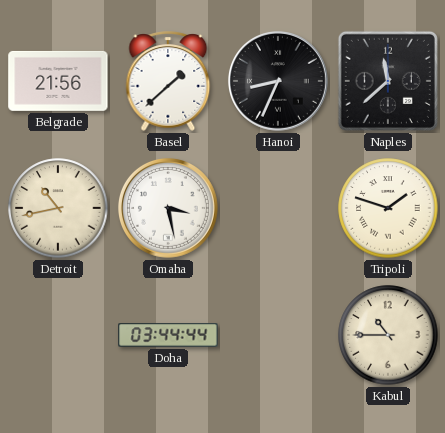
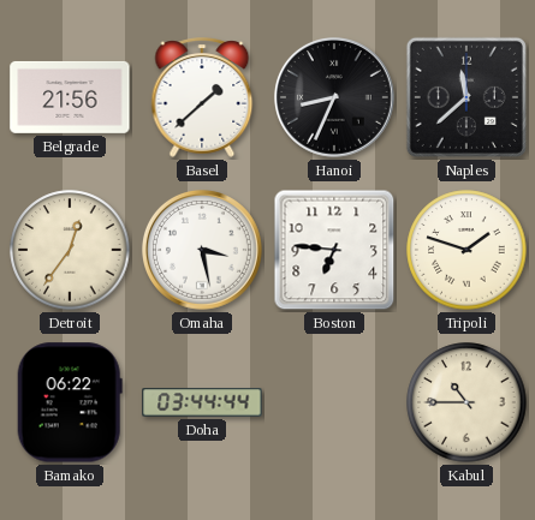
Detroit: 10:43 -> 12:36
Boston: none -> 6:46
Bamako: none -> 06:22
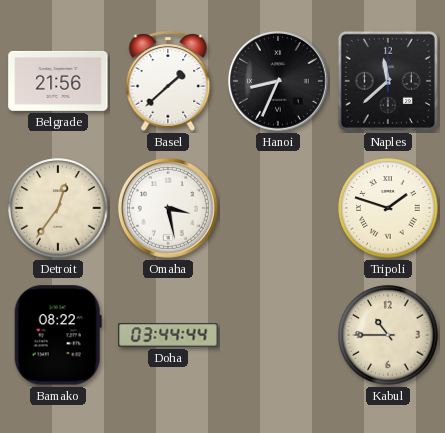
Boston: 6:46 -> none
Bamako: 06:22 -> 08:22
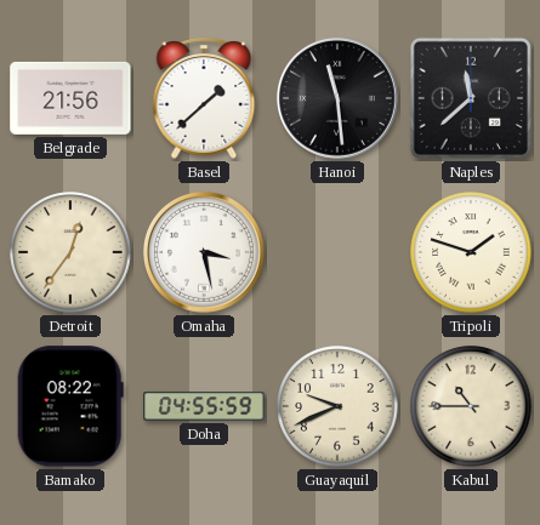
Hanoi: 8:34 -> 11:29
Doha: 03:44 -> 04:55
Guayaquil: none -> 9:41
